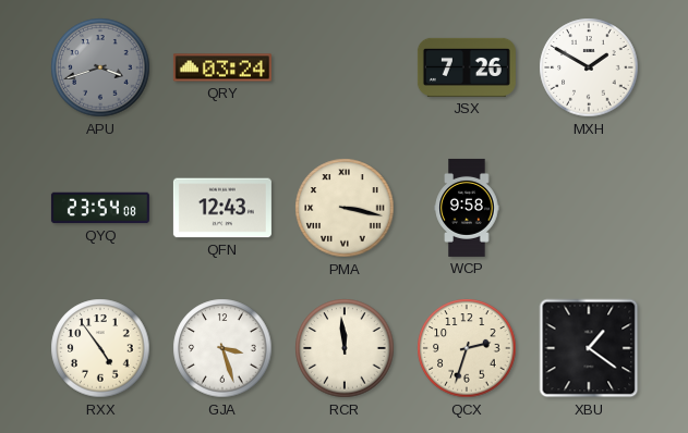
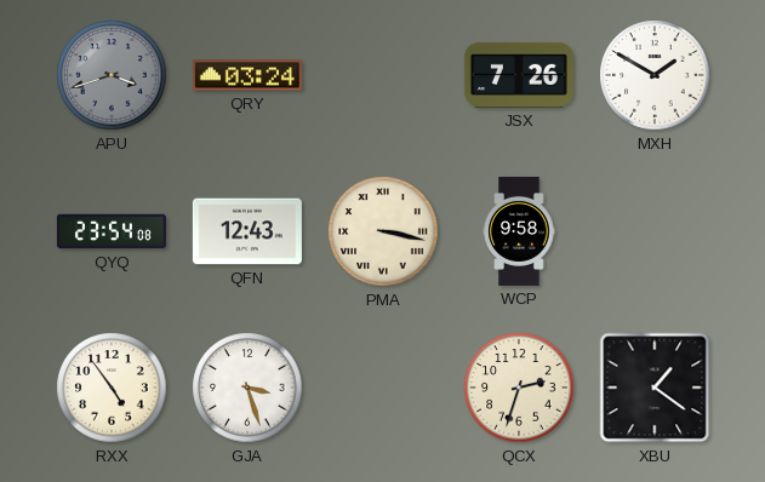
RCR: 11:59 -> none
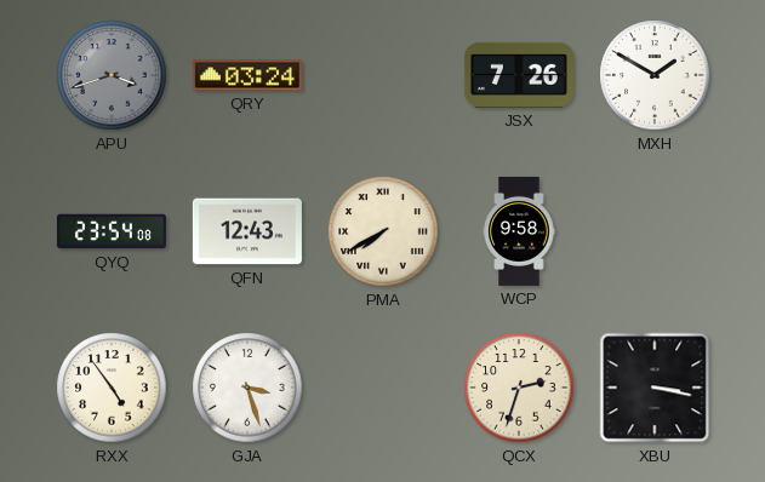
PMA: 3:17 -> 7:40
XBU: 1:21 -> 3:17
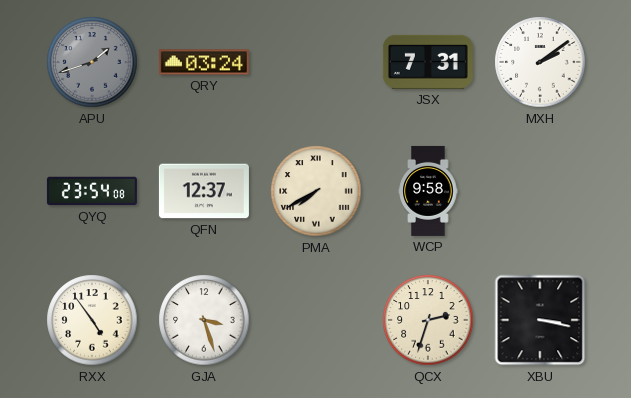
APU: 3:42 -> 1:42
JSX: 7:26 -> 7:31
MXH: 1:50 -> 2:09
QFN: 12:43 -> 12:37
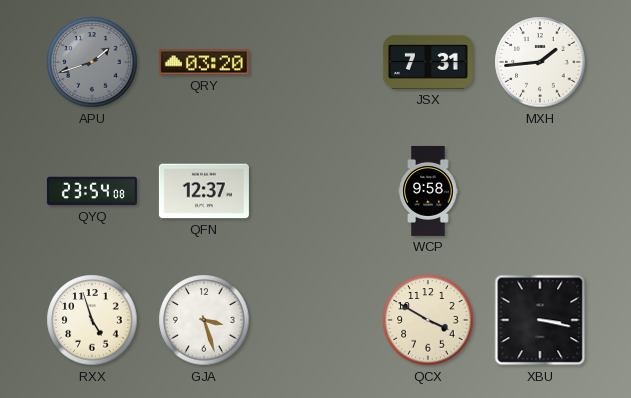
QRY: 03:24 -> 03:20
MXH: 2:09 -> 1:44
PMA: 7:40 -> none
RXX: 4:54 -> 4:57
QCX: 2:33 -> 3:50
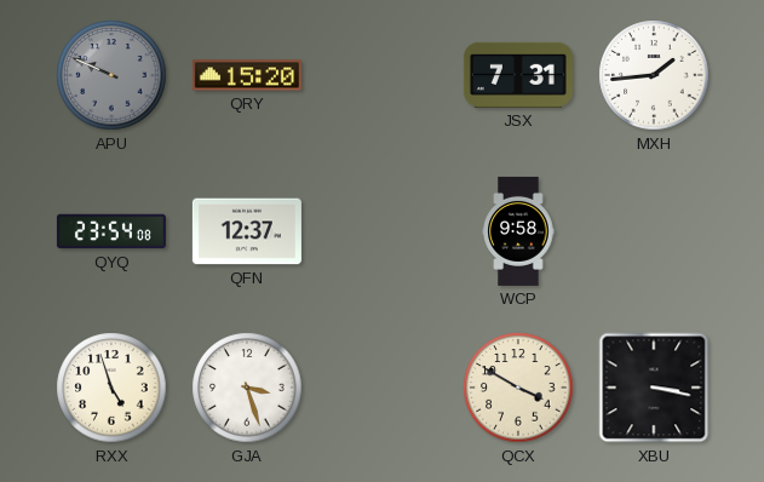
APU: 1:42 -> 9:49
QRY: 03:20 -> 15:20
